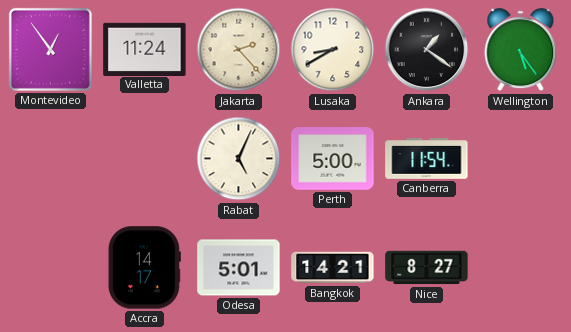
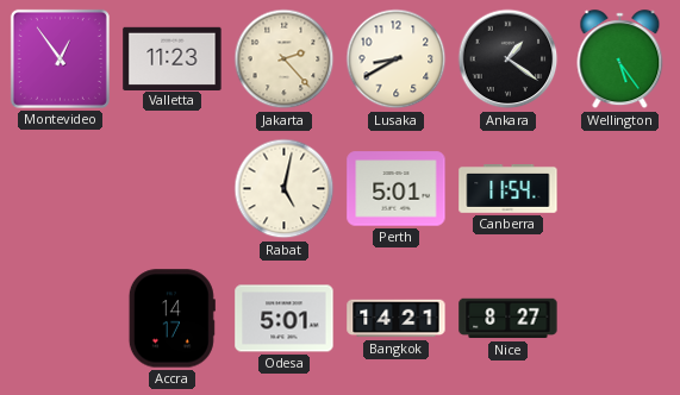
Valletta: 11:24 -> 11:23
Rabat: 5:04 -> 5:02
Perth: 5:00 -> 5:01
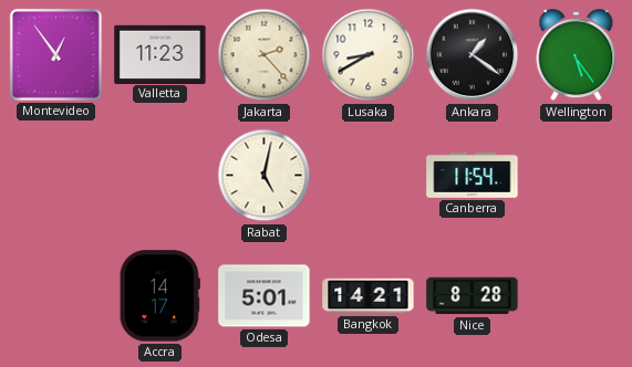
Perth: 5:01 -> none
Nice: 8:27 -> 8:28
